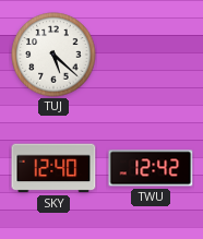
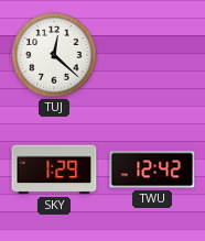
TUJ: 5:22 -> 12:22
SKY: 12:40 -> 1:29
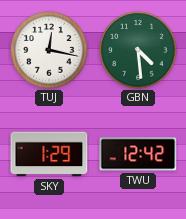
TUJ: 12:22 -> 12:17
GBN: none -> 4:29
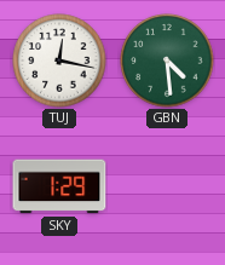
TWU: 12:42 -> none
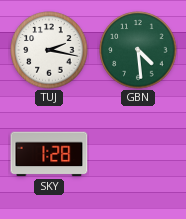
TUJ: 12:17 -> 2:17
SKY: 1:29 -> 1:28
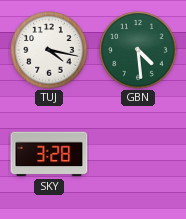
TUJ: 2:17 -> 4:17
SKY: 1:28 -> 3:28
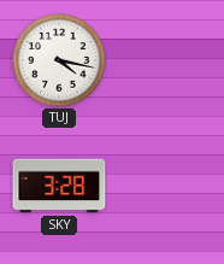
GBN: 4:29 -> none
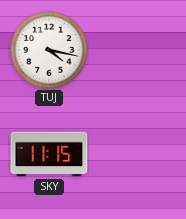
SKY: 3:28 -> 11:15
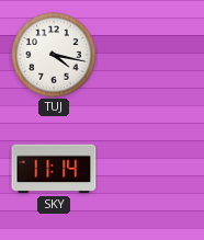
SKY: 11:15 -> 11:14
